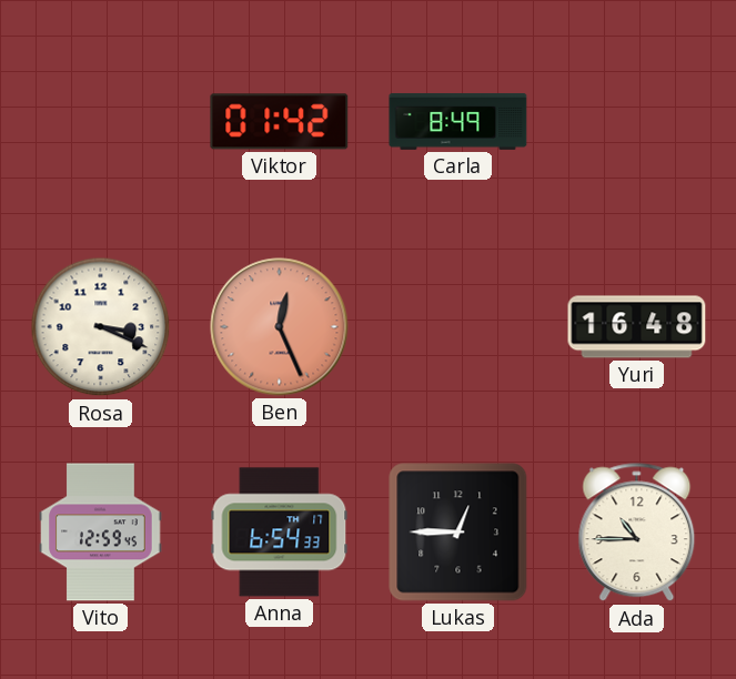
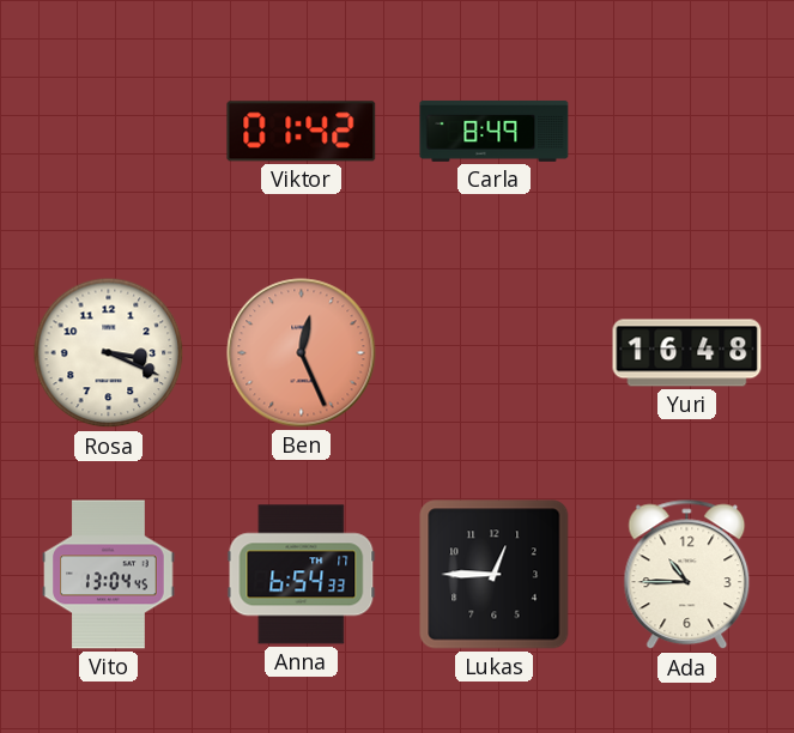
Vito: 12:59 -> 13:04
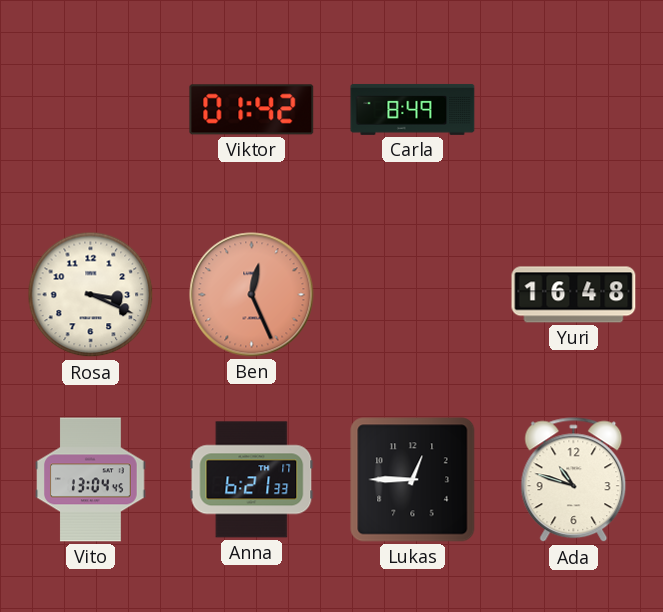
Anna: 6:54 -> 6:21
Ada: 10:45 -> 10:48
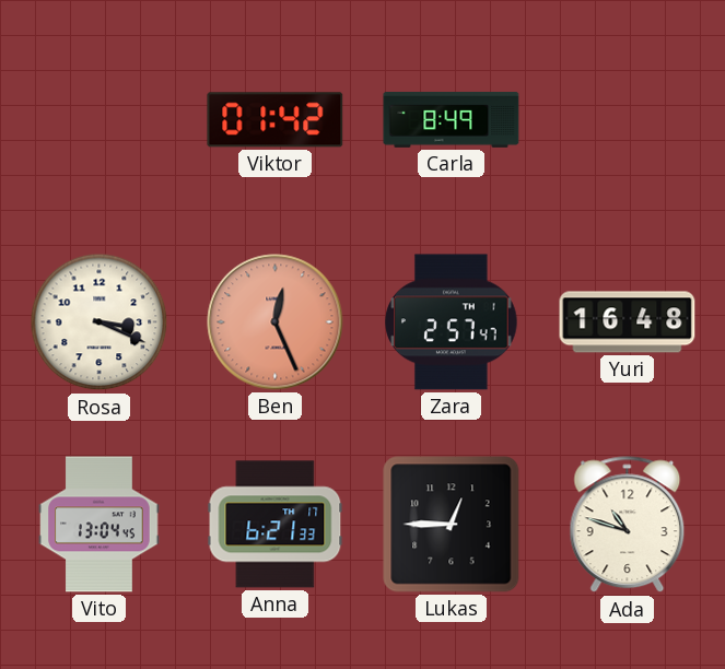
Zara: none -> 2:57
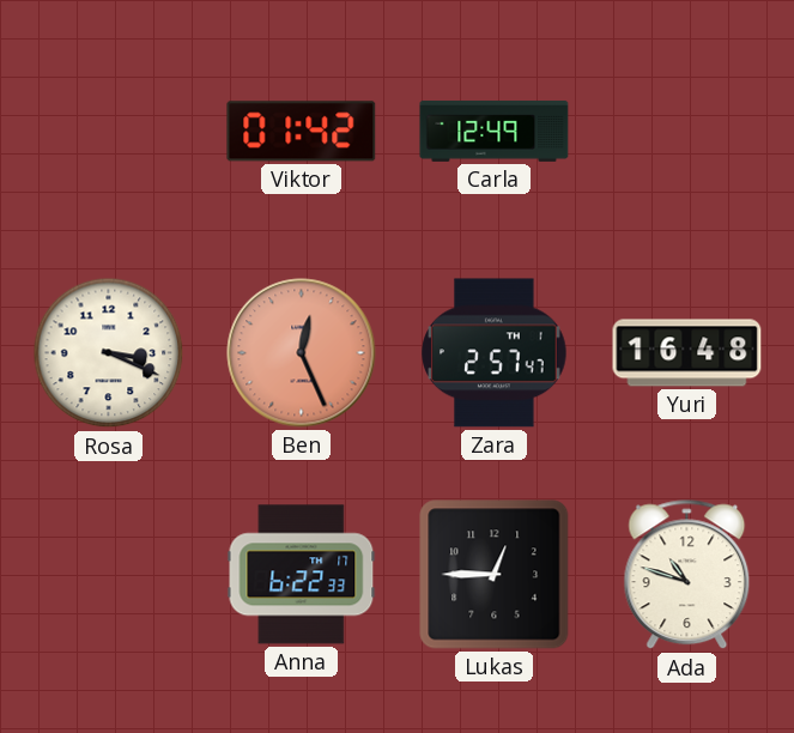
Carla: 8:49 -> 12:49
Vito: 13:04 -> none
Anna: 6:21 -> 6:22
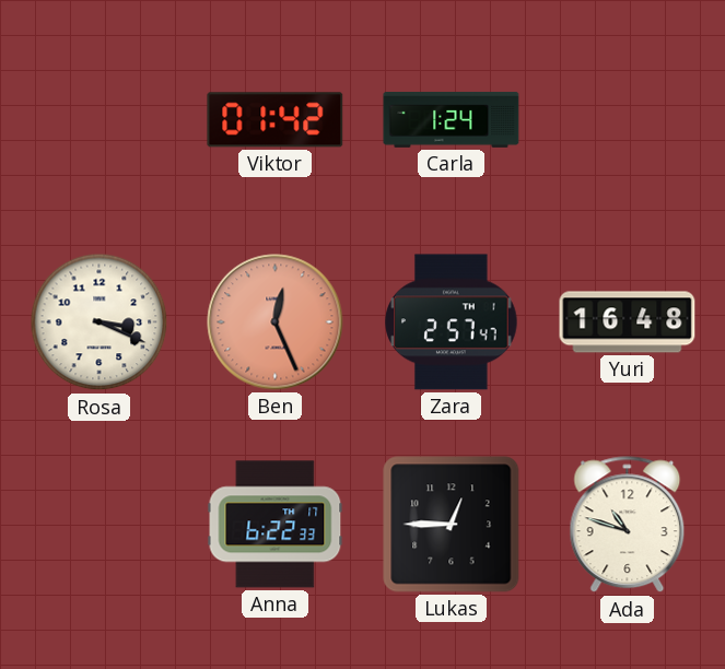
Carla: 12:49 -> 1:24
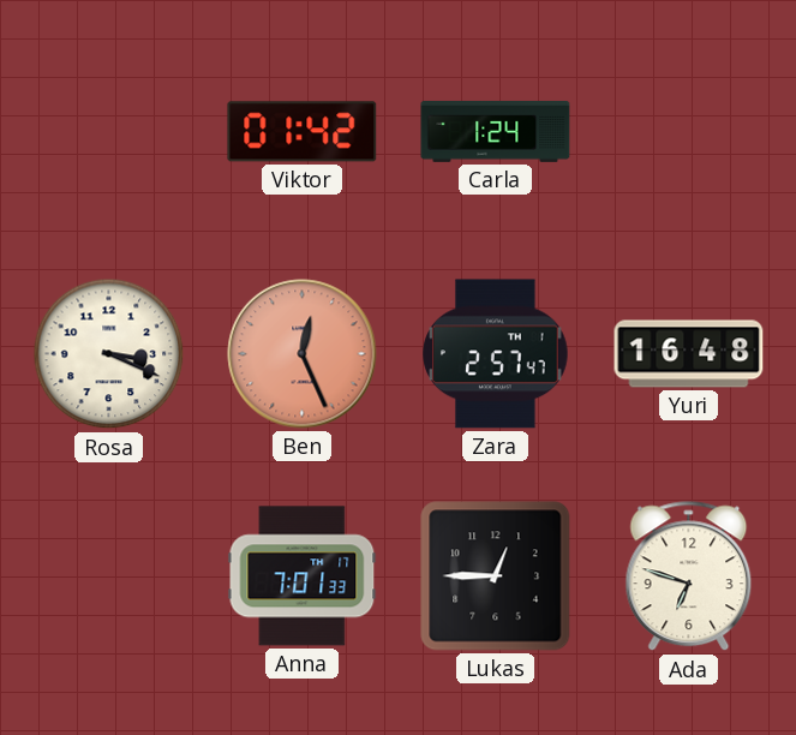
Anna: 6:22 -> 7:01
Ada: 10:48 -> 6:48
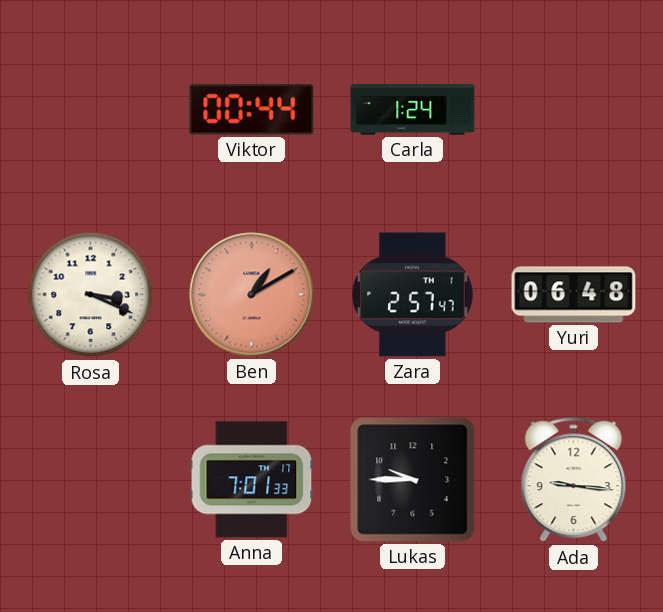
Viktor: 01:42 -> 00:44
Ben: 12:26 -> 1:10
Yuri: 16:48 -> 06:48
Lukas: 12:45 -> 9:45
Ada: 6:48 -> 9:16
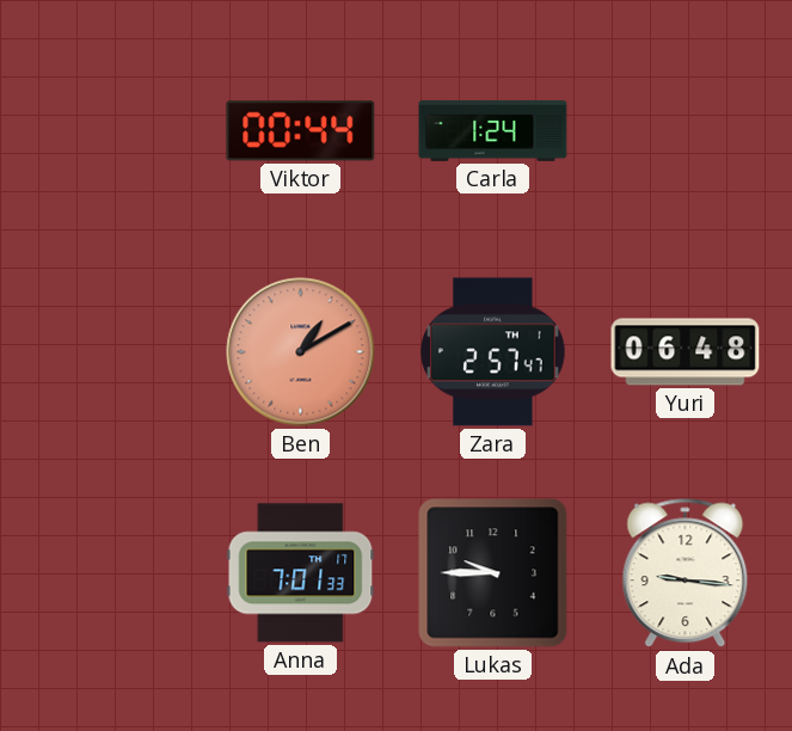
Rosa: 3:19 -> none
